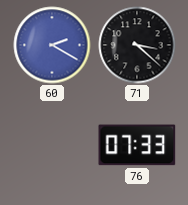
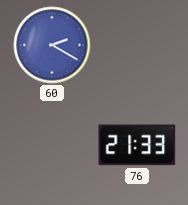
71: 3:22 -> none
76: 07:33 -> 21:33
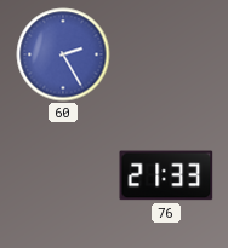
60: 2:20 -> 2:25
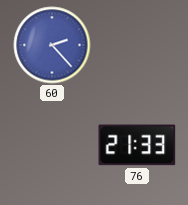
60: 2:25 -> 2:23
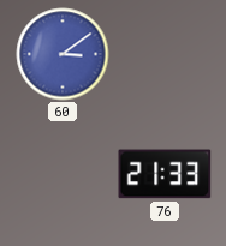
60: 2:23 -> 3:09
